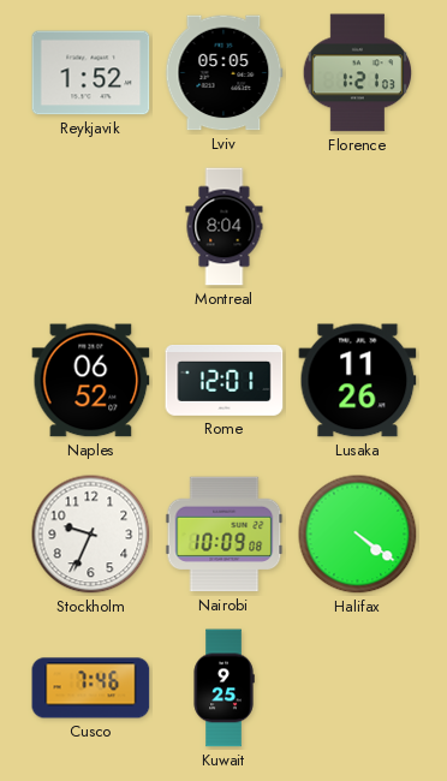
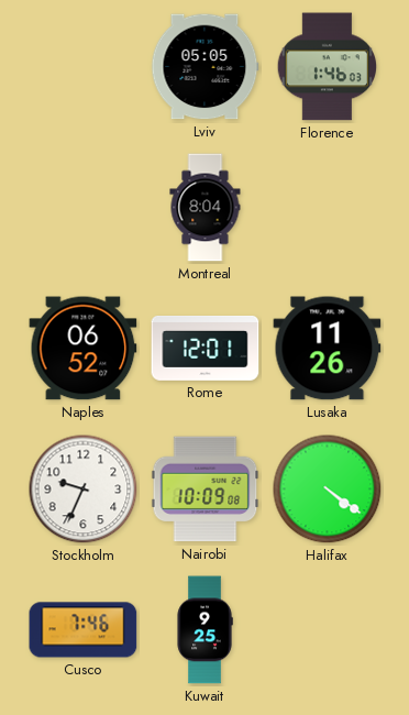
Reykjavik: 1:52 -> none
Florence: 1:21 -> 1:46
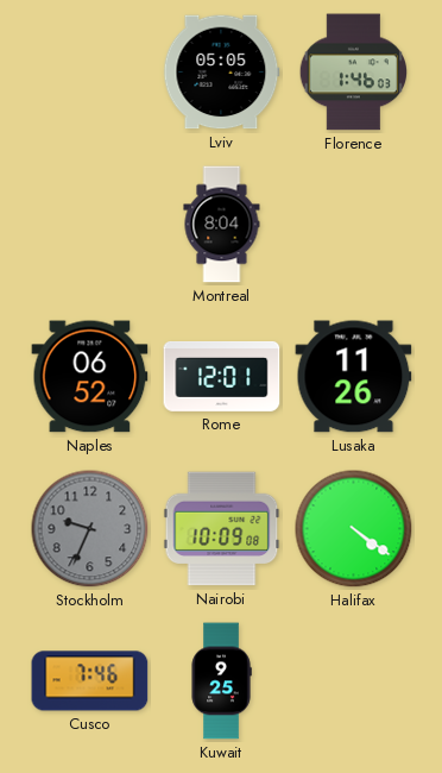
Stockholm dial: white -> grey
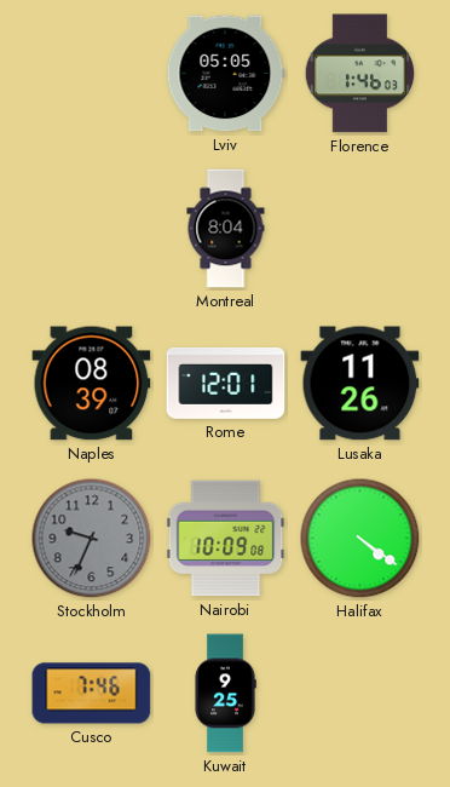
Naples: 06:52 -> 08:39
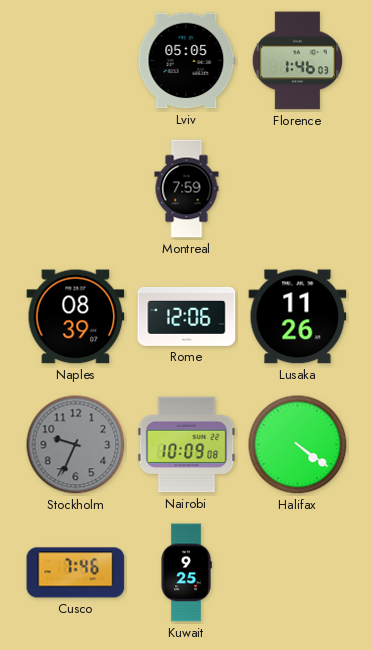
Montreal: 8:04 -> 7:59
Rome: 12:01 -> 12:06
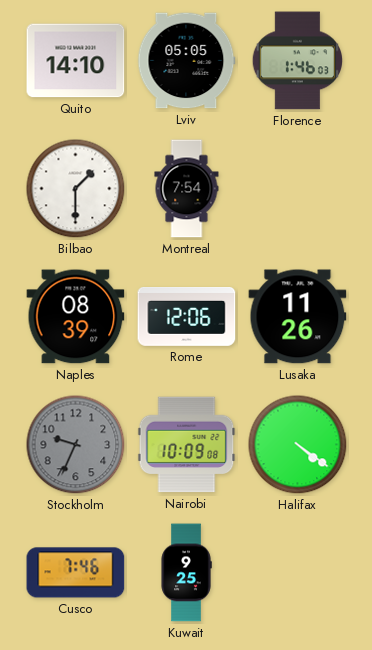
Quito: none -> 14:10
Bilbao: none -> 1:30
Montreal: 7:59 -> 7:54
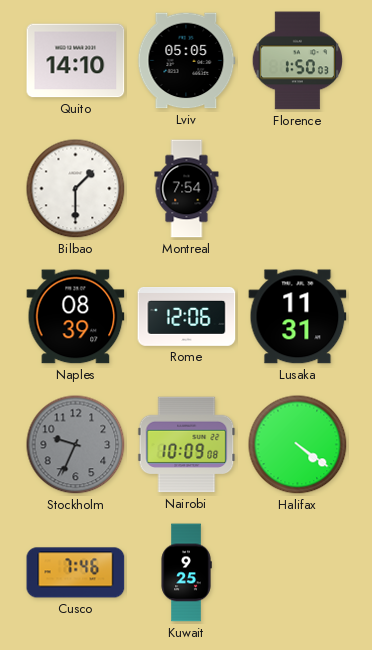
Florence: 1:46 -> 1:50
Lusaka: 11:26 -> 11:31
